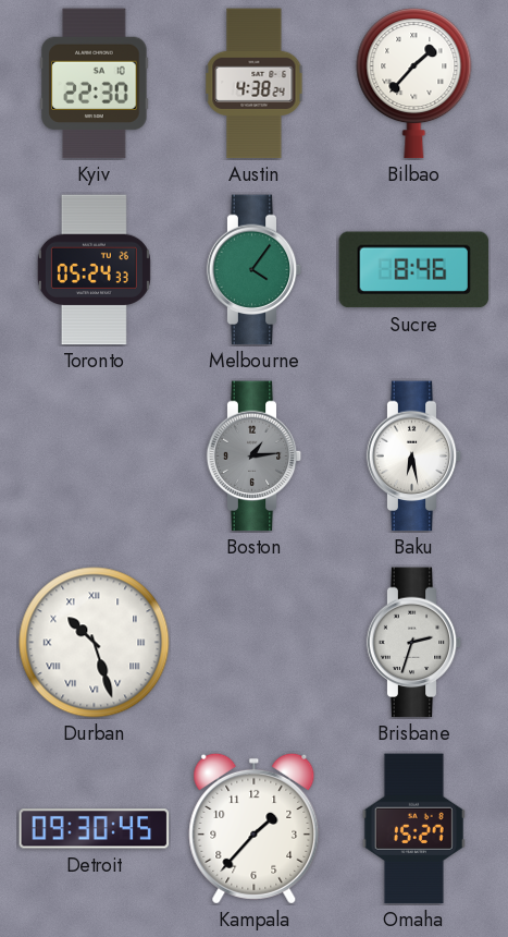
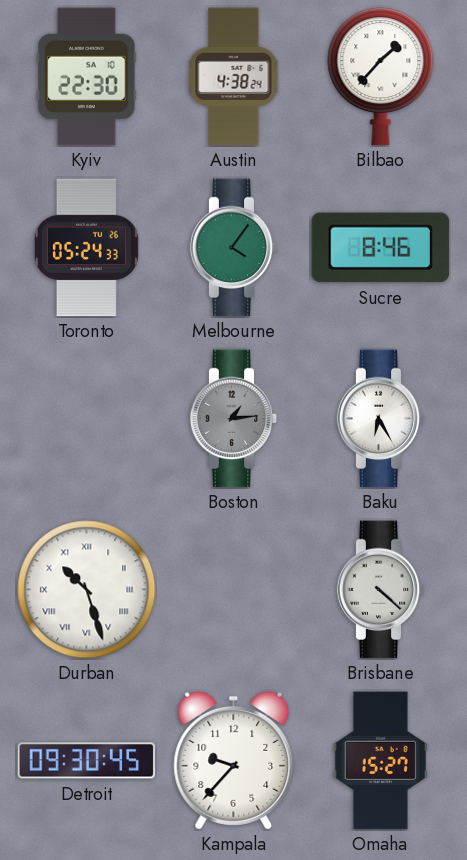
Baku: 6:28 -> 6:25
Brisbane: 2:33 -> 4:22
Kampala: 1:37 -> 9:37
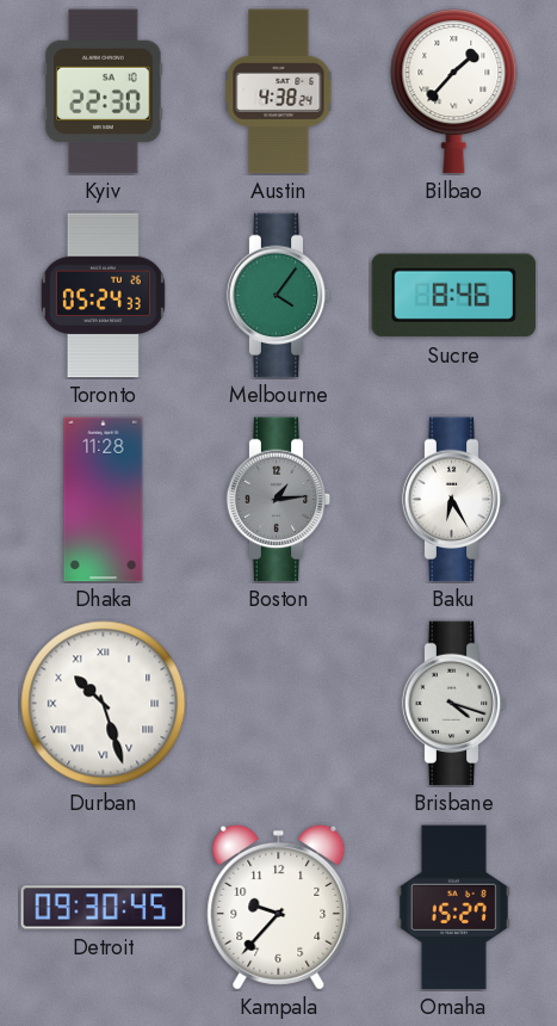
Dhaka: none -> 11:28
Brisbane: 4:22 -> 4:18
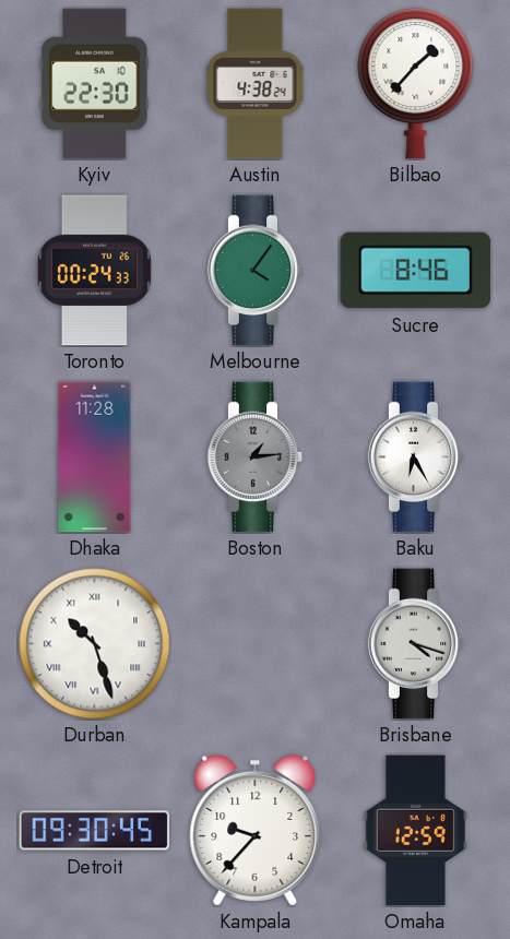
Toronto: 05:24 -> 00:24
Omaha: 15:27 -> 12:59
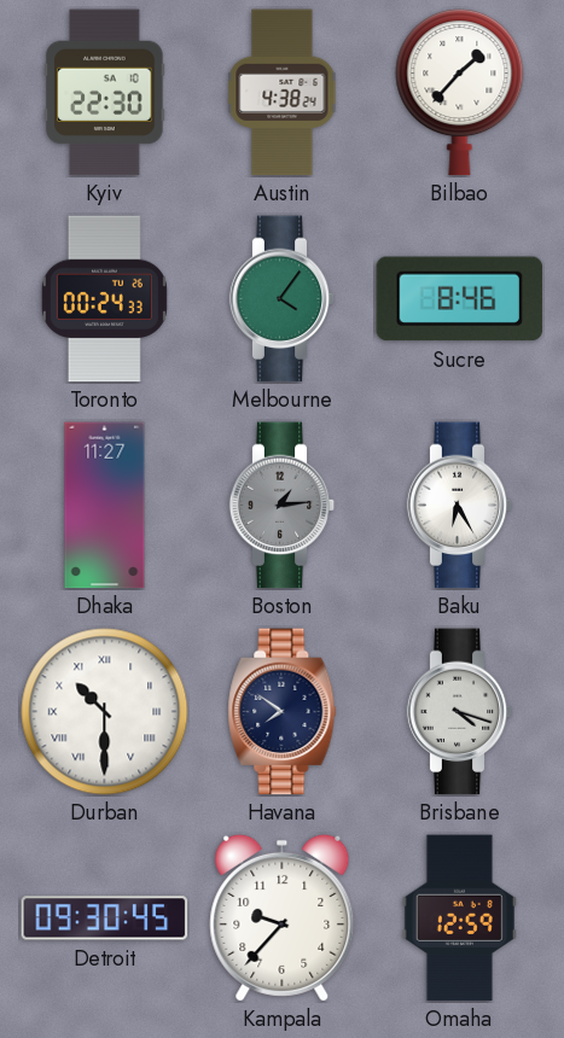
Dhaka: 11:28 -> 11:27
Durban: 10:27 -> 10:30
Havana: none -> 7:51
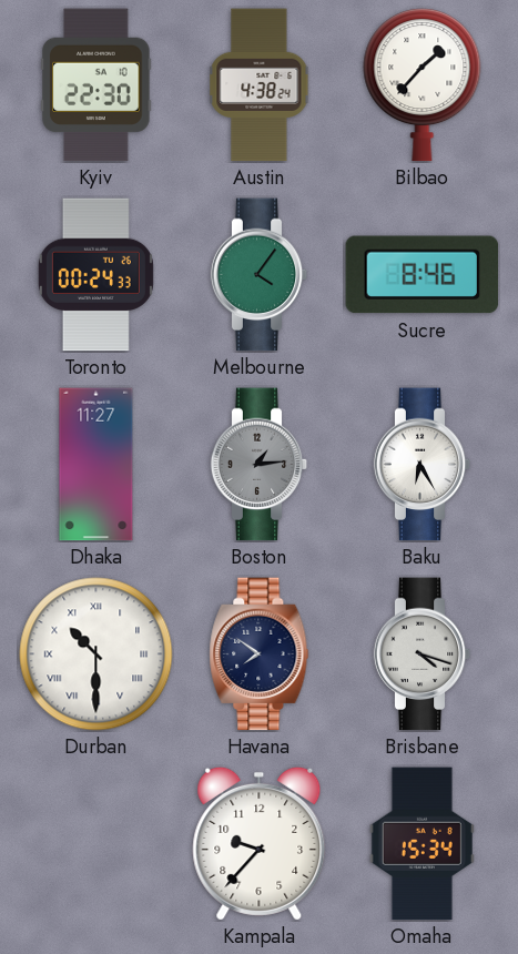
Detroit: 09:30 -> none
Omaha: 12:59 -> 15:34
